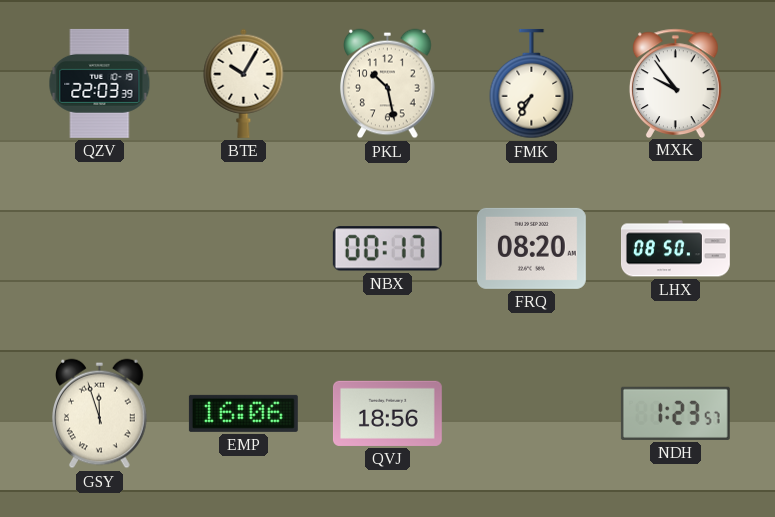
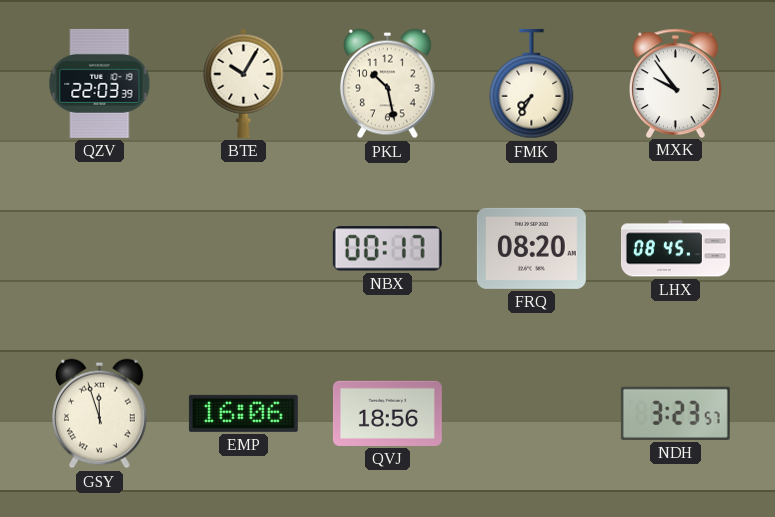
LHX: 08:50 -> 08:45
NDH: 1:23 -> 3:23
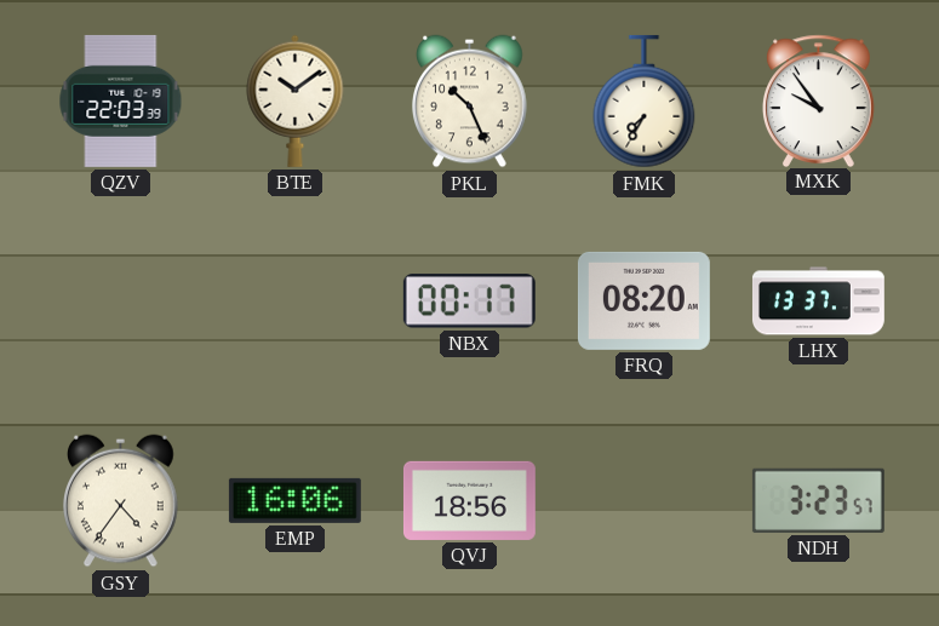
BTE: 10:05 -> 10:09
PKL: 10:28 -> 10:26
LHX: 08:45 -> 13:37
GSY: 11:57 -> 4:36
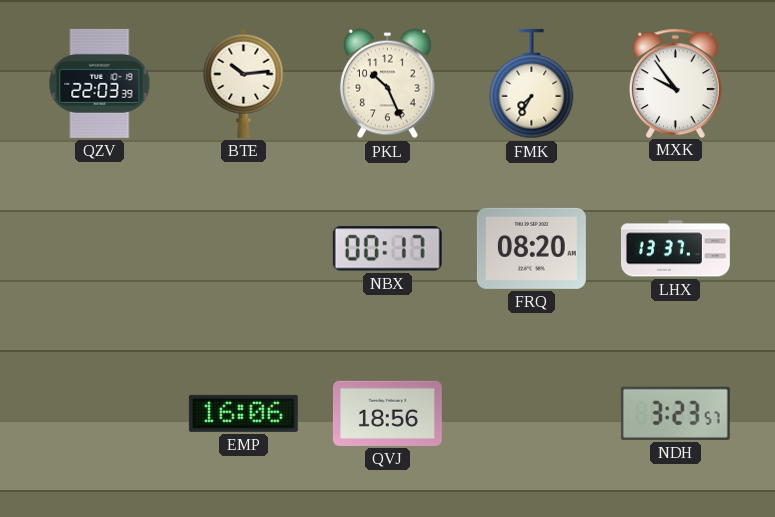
BTE: 10:09 -> 10:14
GSY: 4:36 -> none
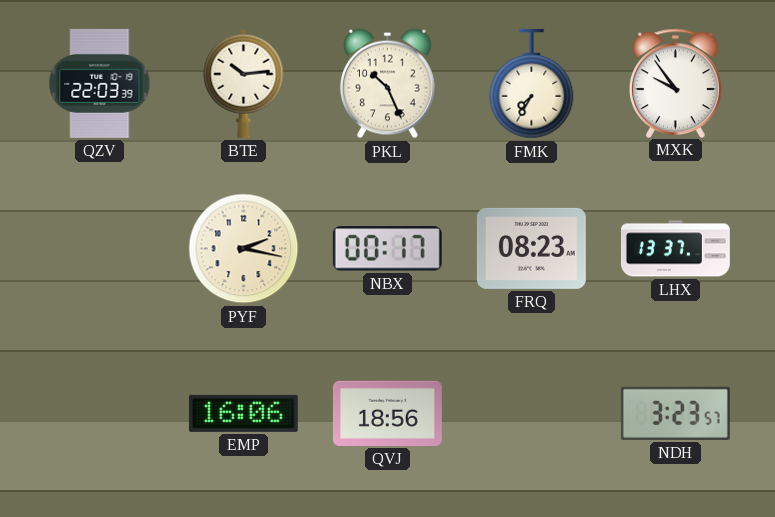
PYF: none -> 2:17
FRQ: 08:20 -> 08:23
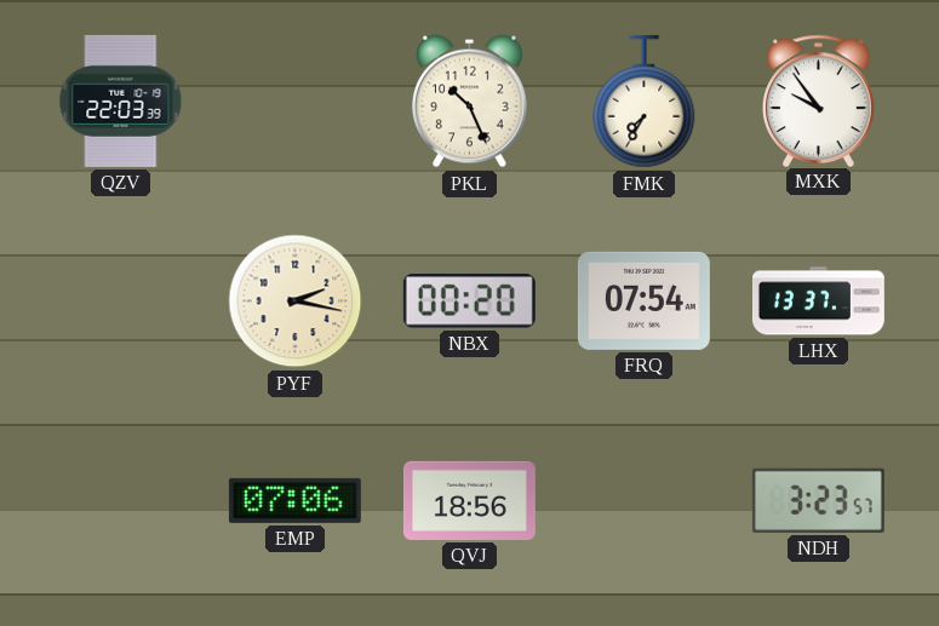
BTE: 10:14 -> none
NBX: 00:17 -> 00:20
FRQ: 08:23 -> 07:54
EMP: 16:06 -> 07:06
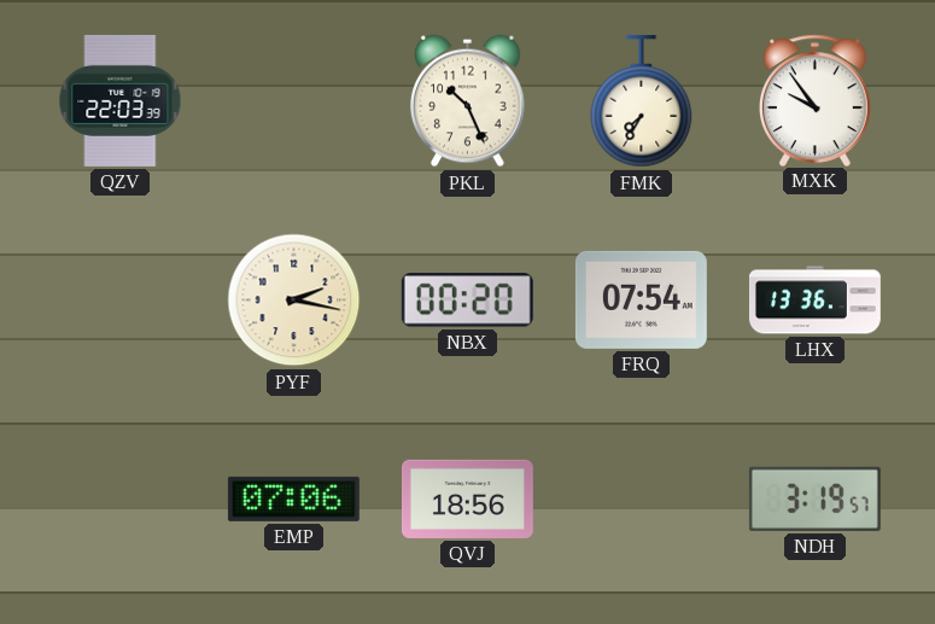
LHX: 13:37 -> 13:36
NDH: 3:23 -> 3:19
